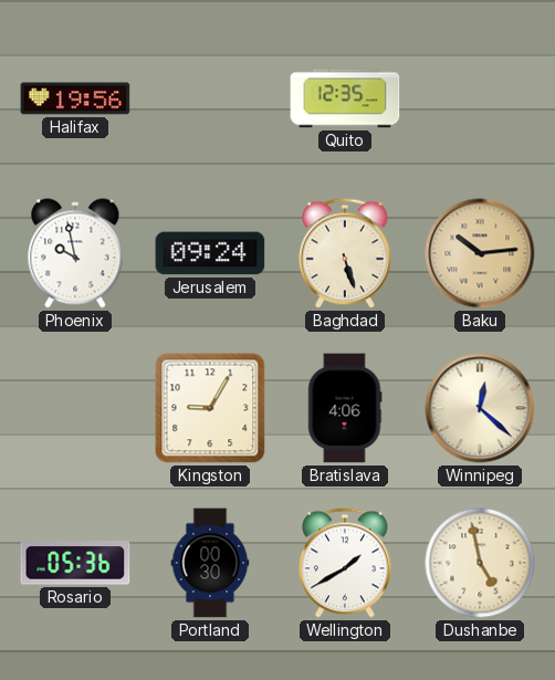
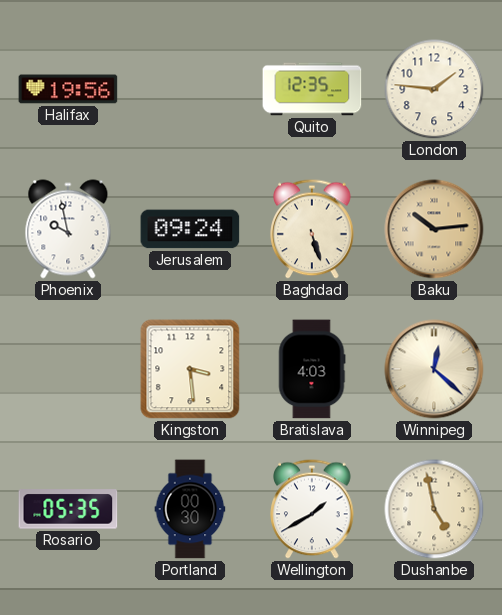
London: none -> 1:46
Kingston: 9:05 -> 3:29
Bratislava: 4:06 -> 4:03
Rosario: 05:36 -> 05:35
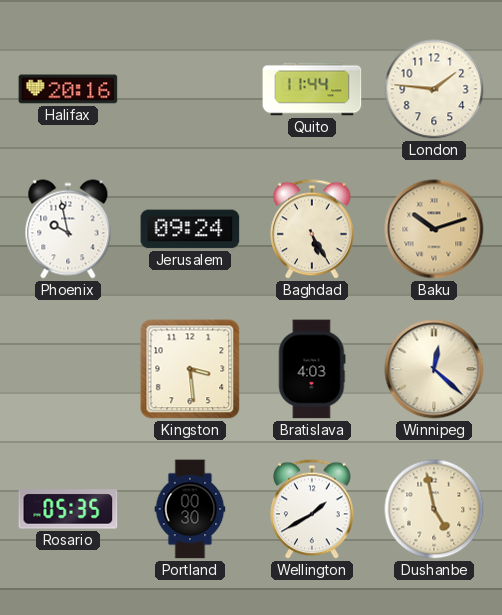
Halifax: 19:56 -> 20:16
Quito: 12:35 -> 11:44
Baghdad: 5:27 -> 5:25
Baku: 10:14 -> 10:12
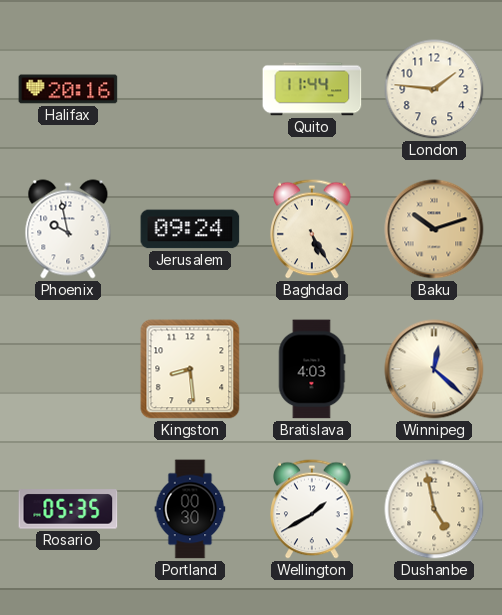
Kingston: 3:29 -> 8:29
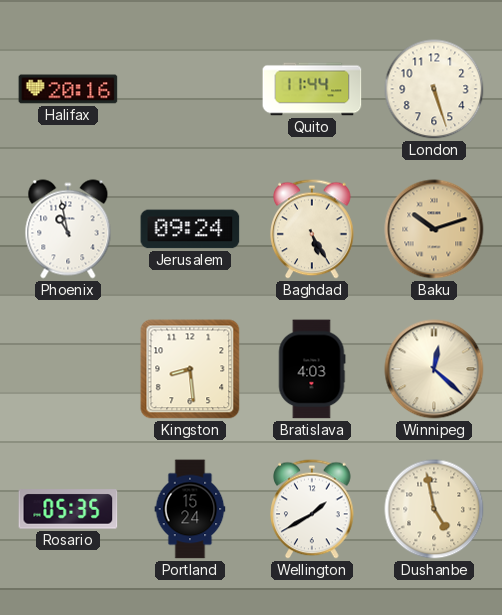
London: 1:46 -> 5:27
Phoenix: 9:58 -> 10:58
Portland: 00:30 -> 15:24
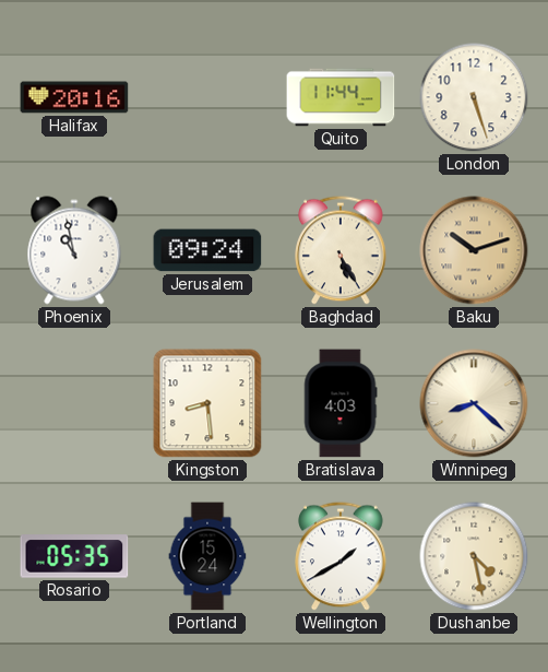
Winnipeg: 12:22 -> 8:22
Dushanbe: 4:58 -> 4:28
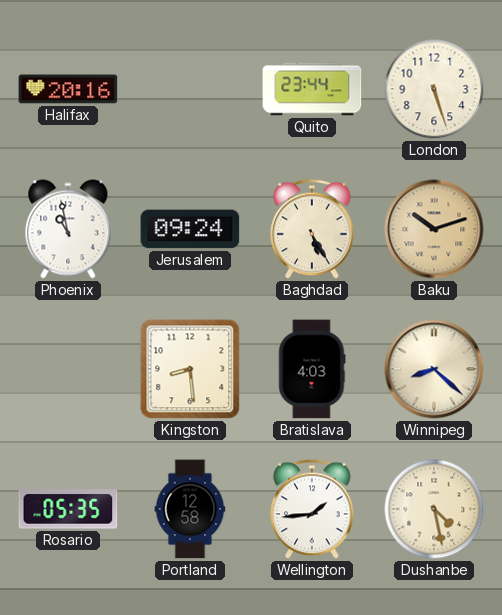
Quito: 11:44 -> 23:44
Portland: 15:24 -> 12:58
Wellington: 1:40 -> 1:44
